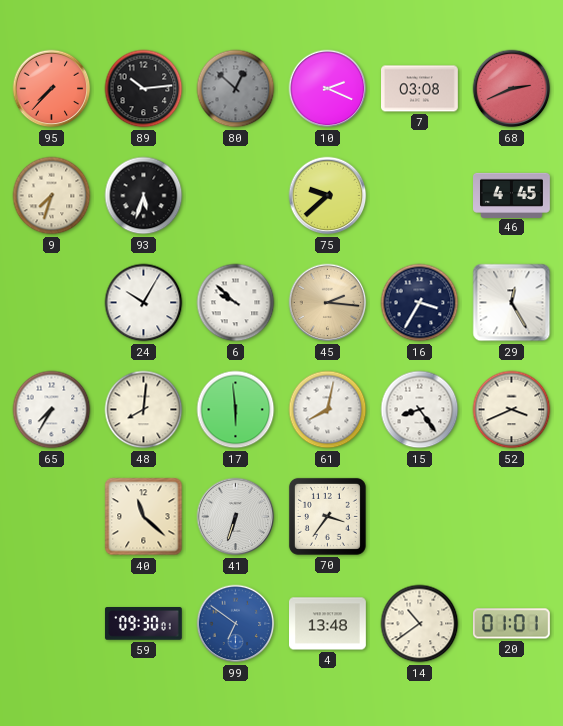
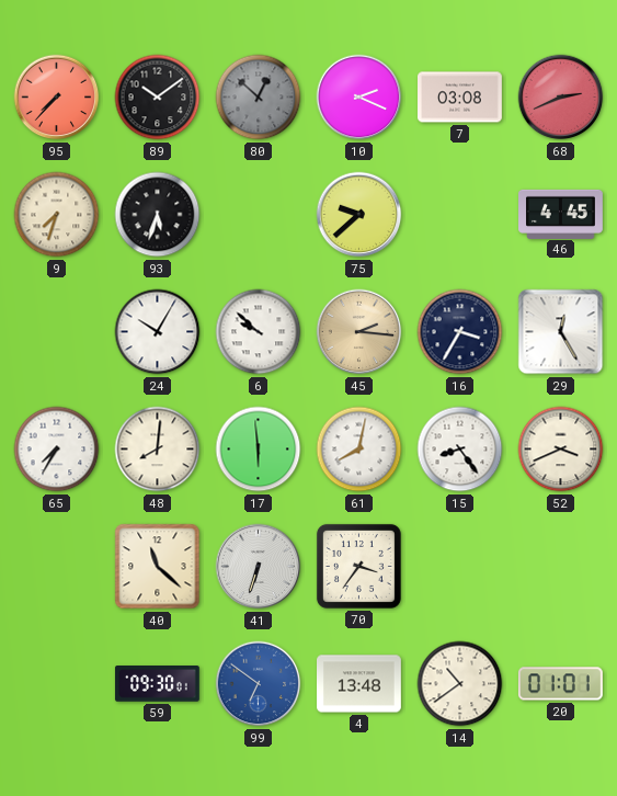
89: 10:14 -> 10:09
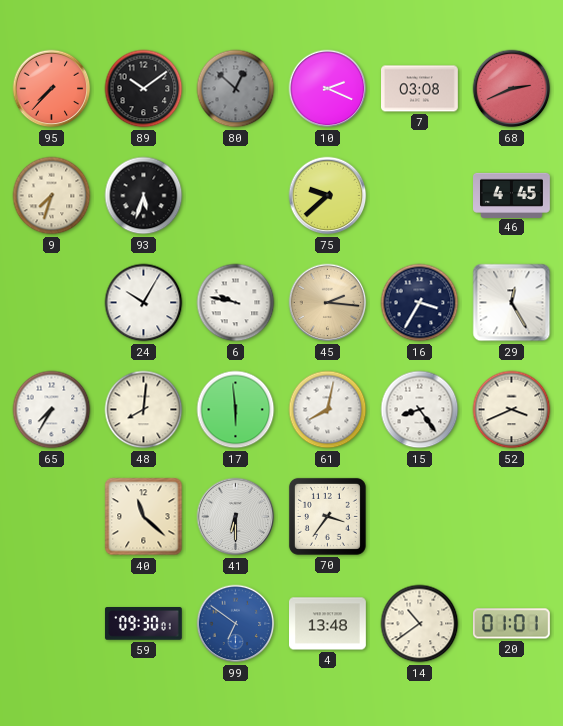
6: 9:52 -> 9:47
41: 6:33 -> 6:30
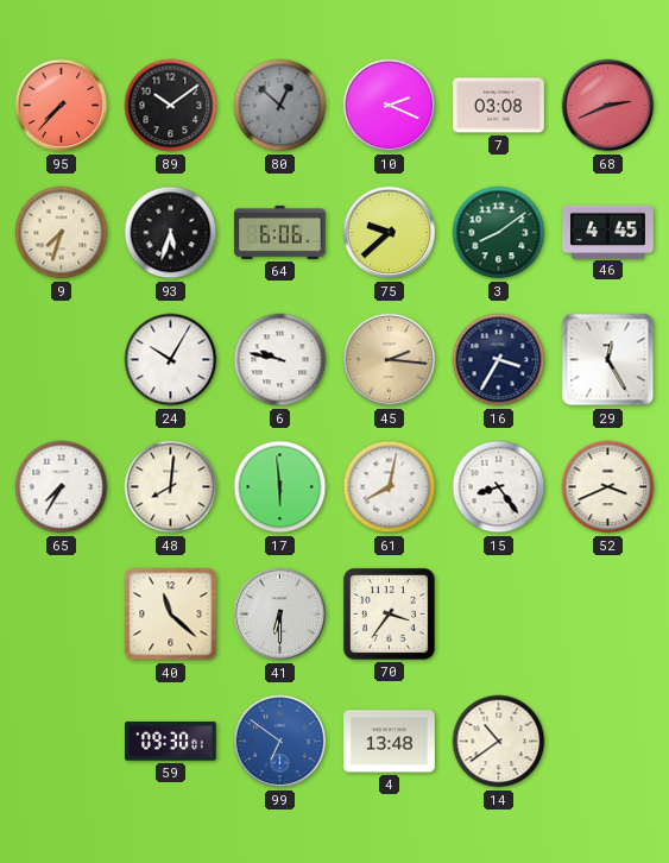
64: none -> 6:06
3: none -> 8:09
20: 01:01 -> none
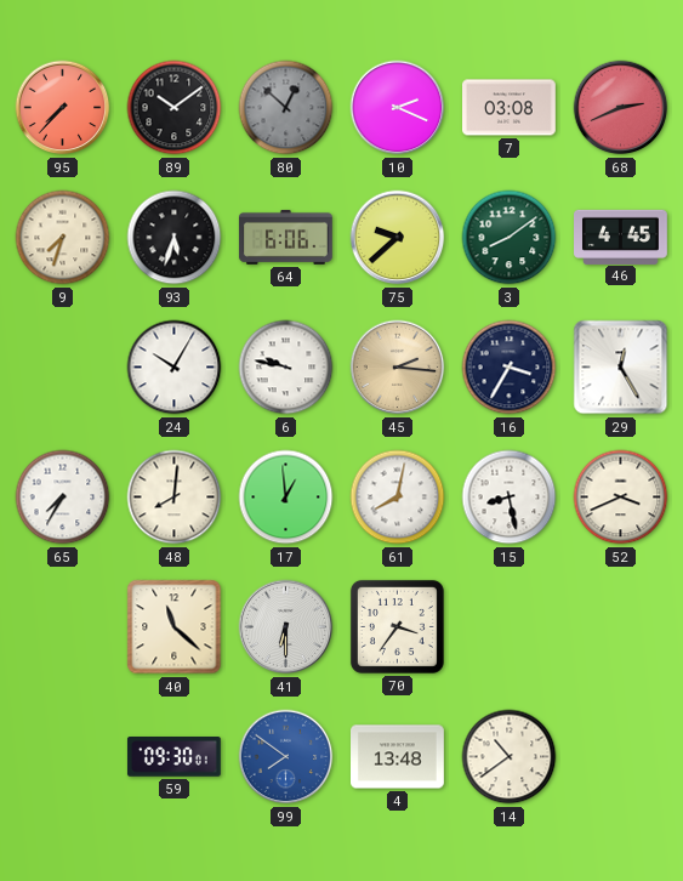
17: 5:59 -> 12:59
15: 8:24 -> 8:28
99: 6:51 -> 7:51
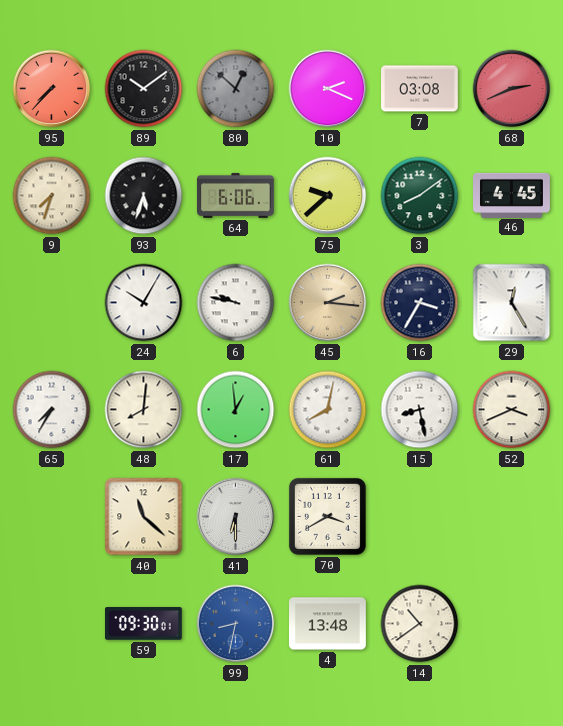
70: 3:36 -> 3:40
99: 7:51 -> 8:32
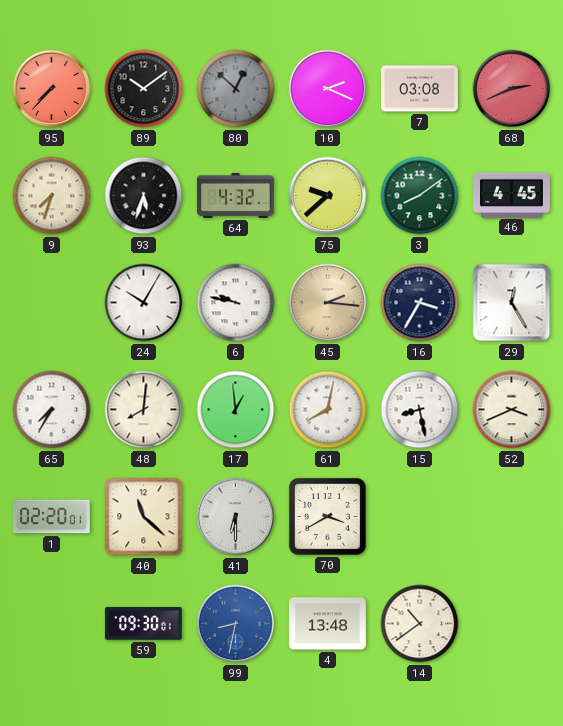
64: 6:06 -> 4:32
1: none -> 02:20
